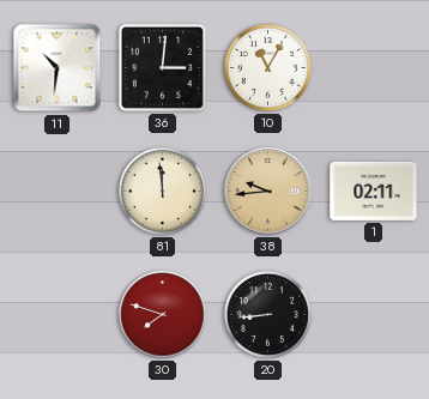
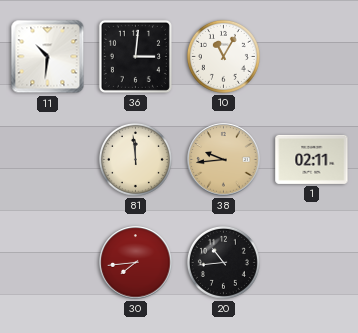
30: 7:48 -> 7:44
20: 8:44 -> 10:44
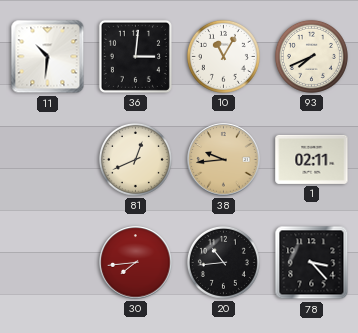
93: none -> 7:41
81: 11:59 -> 12:41
78: none -> 3:23
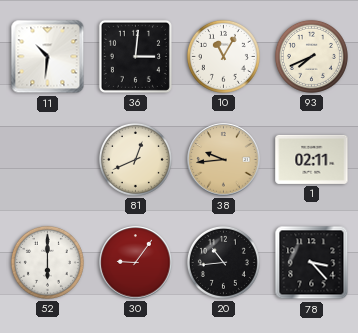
52: none -> 6:00
30: 7:44 -> 9:06
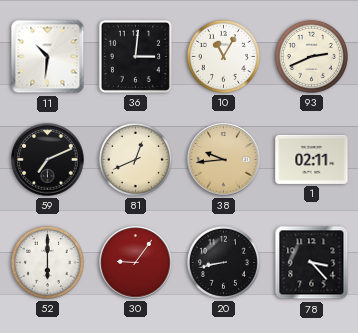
93: 7:41 -> 2:41
59: none -> 7:11
20: 10:44 -> 8:43
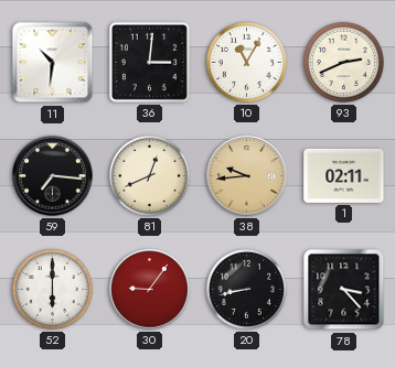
59: 7:11 -> 7:16
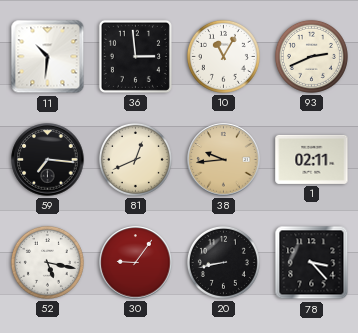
36: 3:01 -> 2:59
52: 6:00 -> 5:17
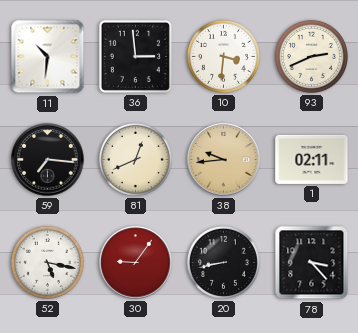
10: 11:05 -> 3:31
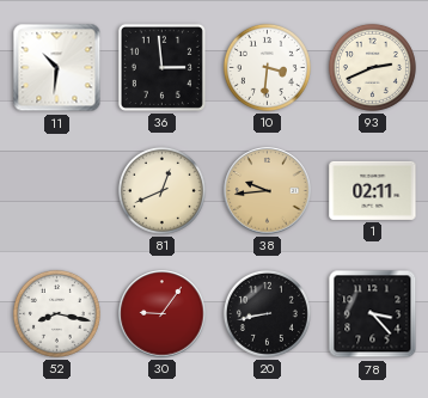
59: 7:16 -> none
52: 5:17 -> 8:17
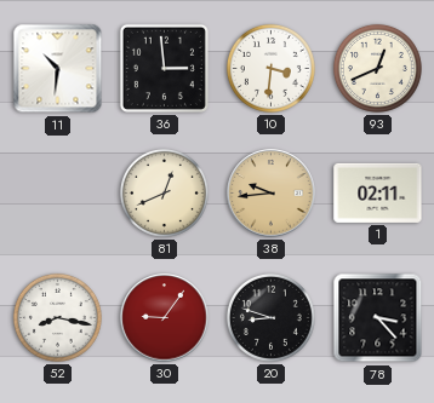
93: 2:41 -> 12:41
20: 8:43 -> 8:48
